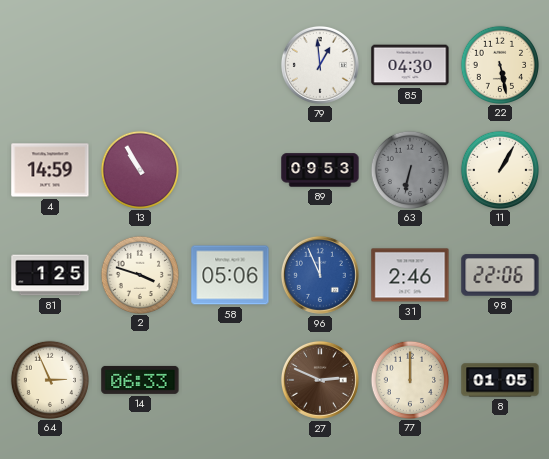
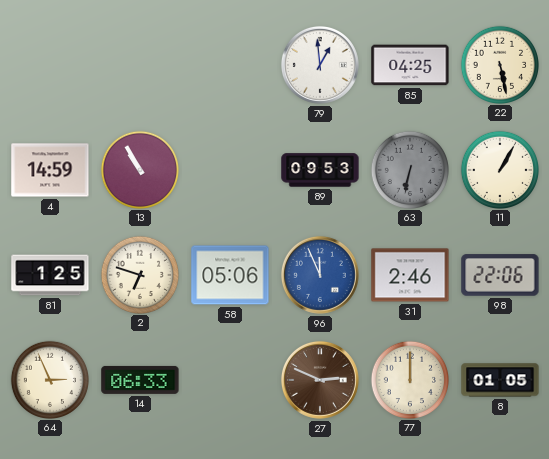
85: 04:30 -> 04:25
2: 3:48 -> 6:48
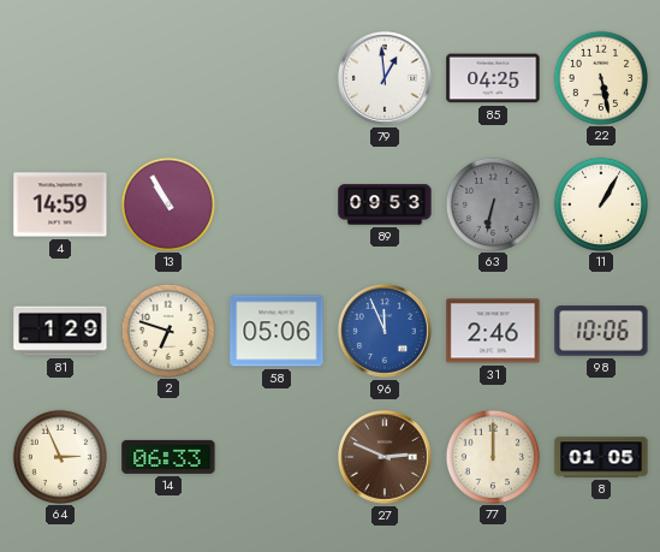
81: 1:25 -> 1:29
98: 22:06 -> 10:06
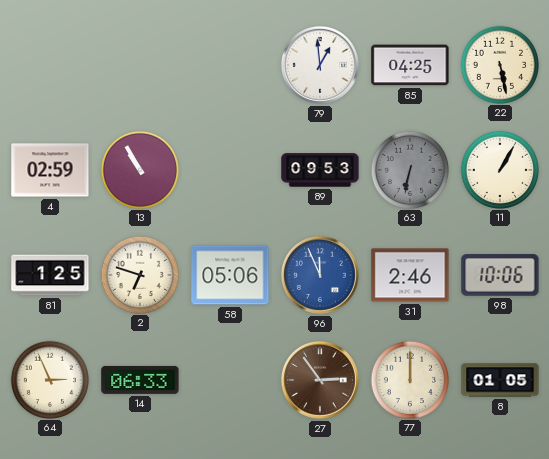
4: 14:59 -> 02:59
81: 1:29 -> 1:25
27: 2:49 -> 2:54
